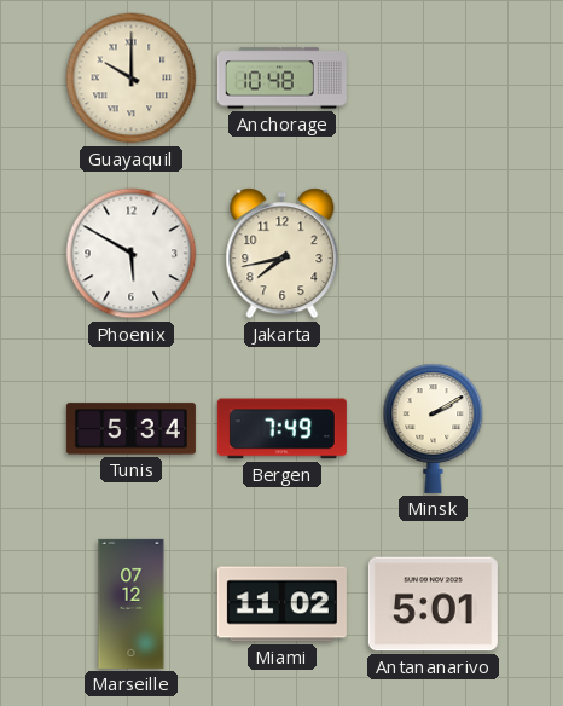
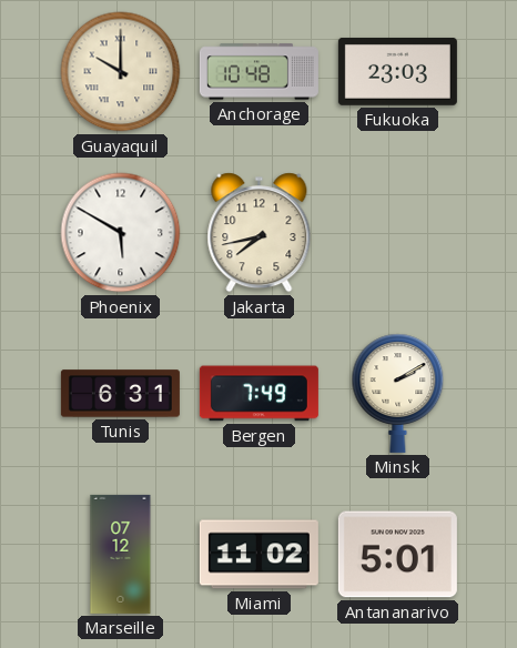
Fukuoka: none -> 23:03
Tunis: 5:34 -> 6:31
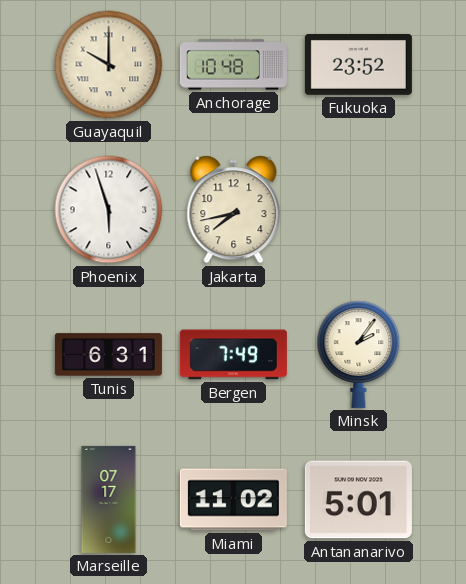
Fukuoka: 23:03 -> 23:52
Phoenix: 5:50 -> 5:57
Minsk: 2:10 -> 2:06
Marseille: 07:12 -> 07:17
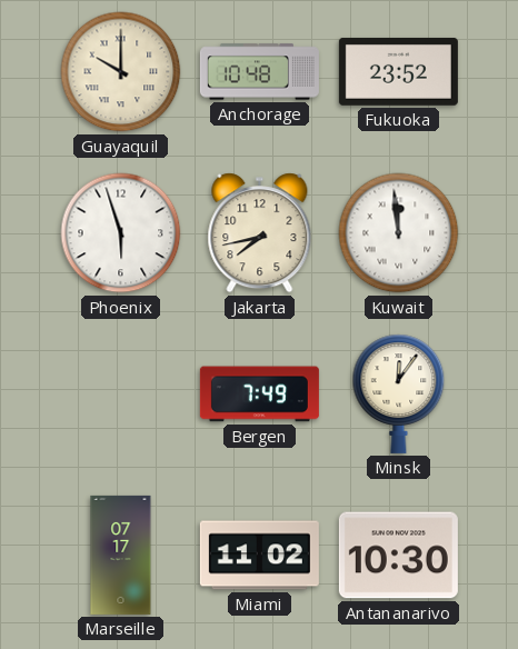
Kuwait: none -> 11:59
Tunis: 6:31 -> none
Minsk: 2:06 -> 12:06
Antananarivo: 5:01 -> 10:30
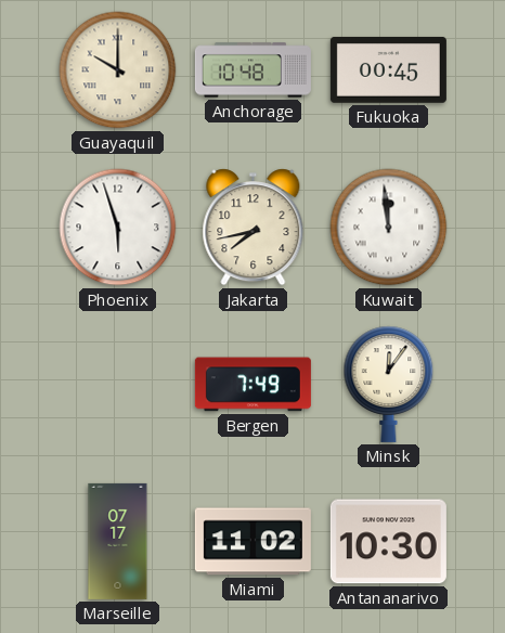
Fukuoka: 23:52 -> 00:45
